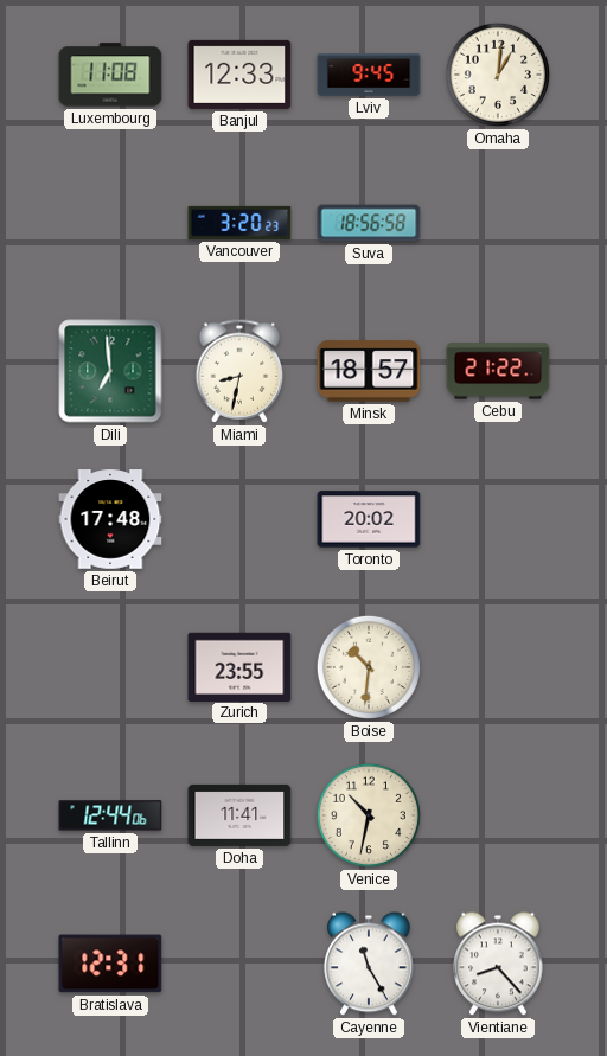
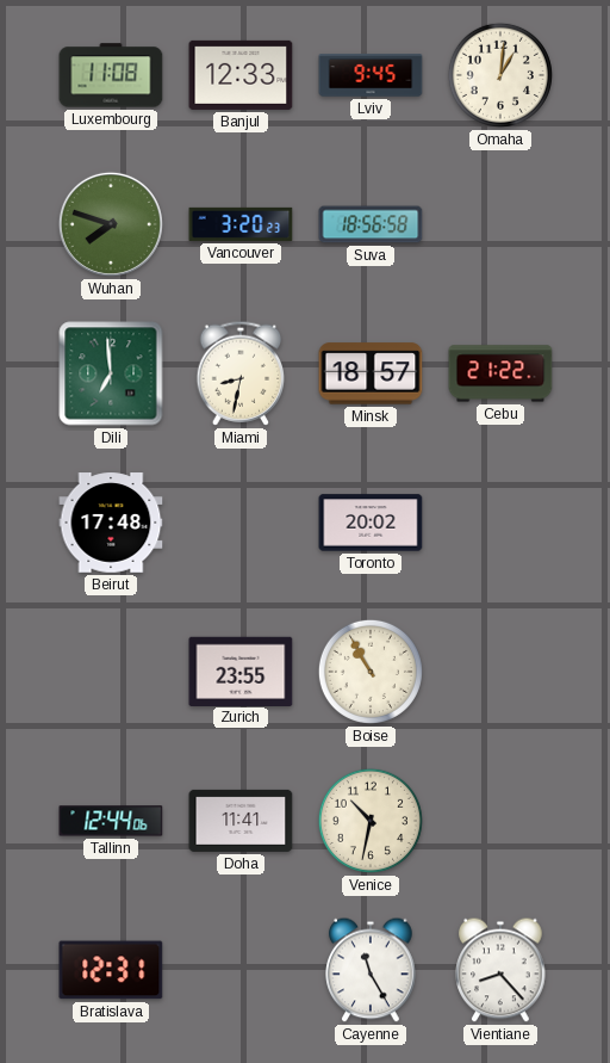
Wuhan: none -> 7:48
Boise: 10:31 -> 10:55
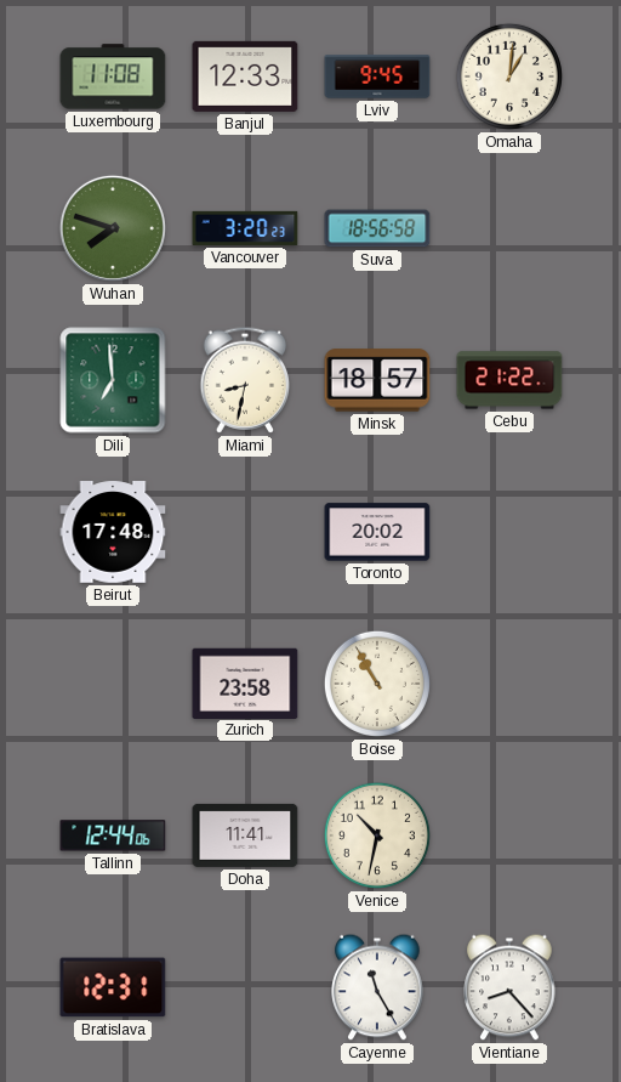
Zurich: 23:55 -> 23:58
